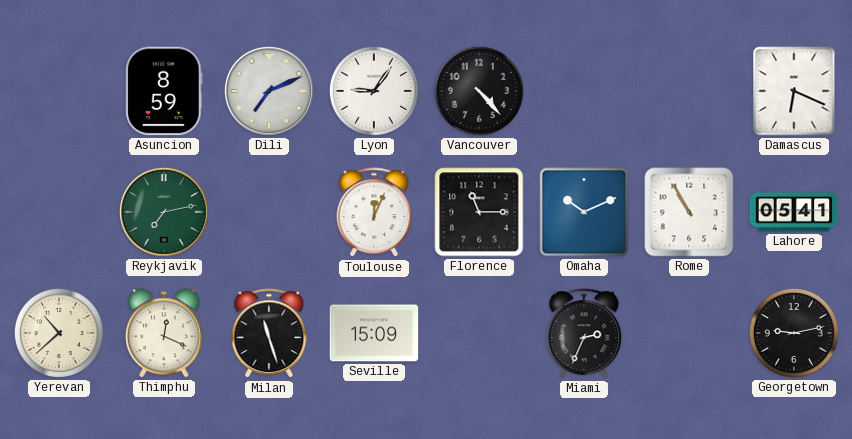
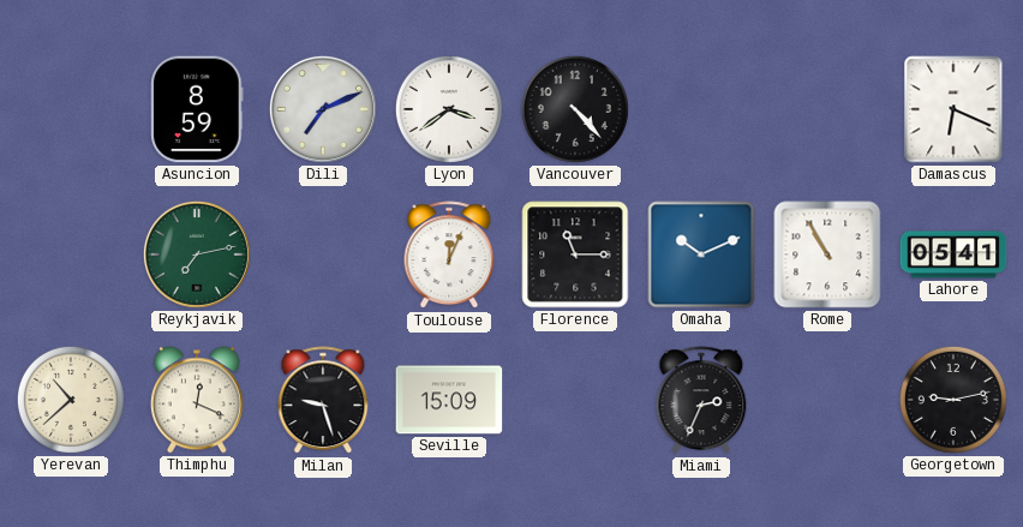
Lyon: 9:06 -> 3:39
Milan: 11:27 -> 9:27
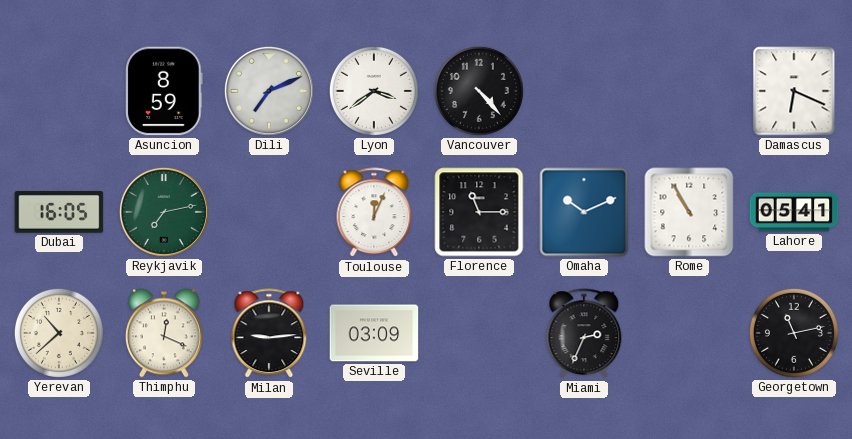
Dubai: none -> 16:05
Milan: 9:27 -> 9:14
Seville: 15:09 -> 03:09
Georgetown: 9:13 -> 11:13
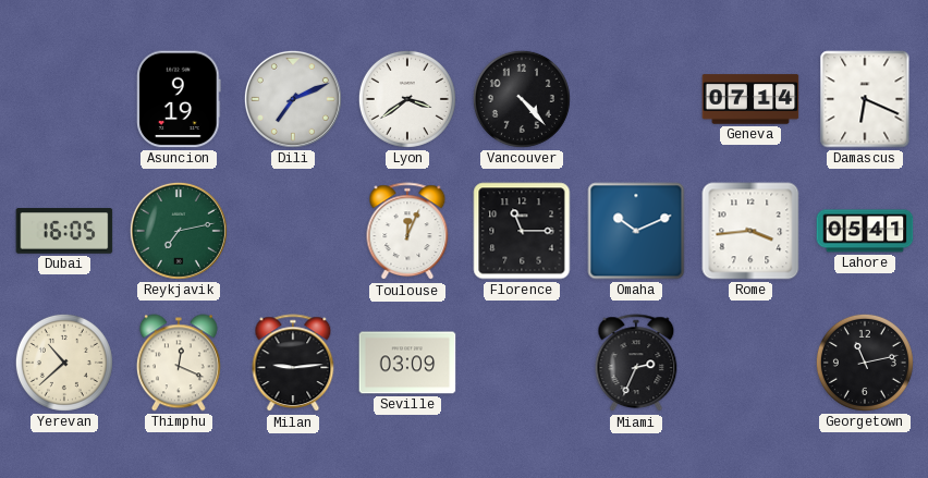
Asuncion: 8:59 -> 9:19
Geneva: none -> 07:14
Rome: 10:55 -> 3:44
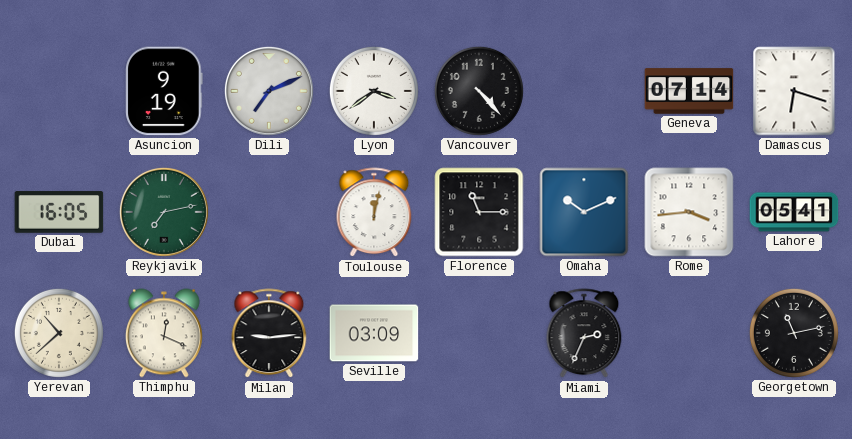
Damascus: 6:19 -> 6:18
Toulouse: 12:04 -> 12:02
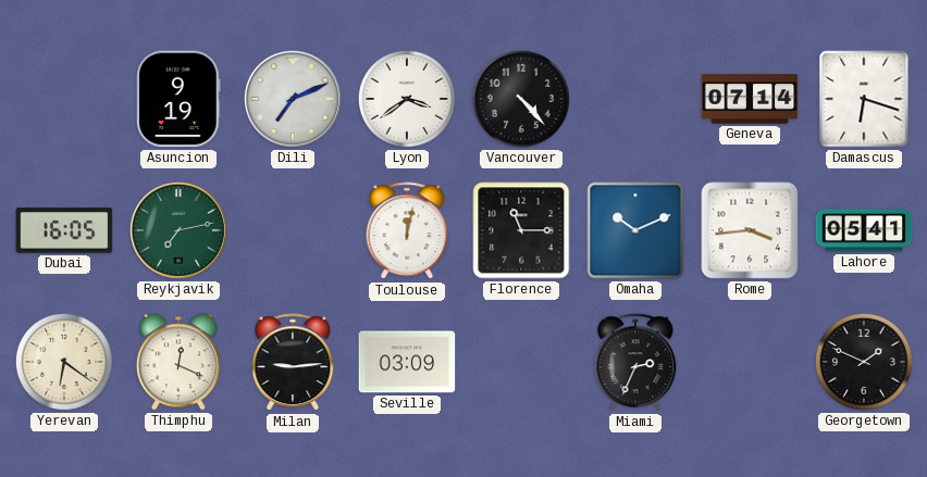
Yerevan: 10:38 -> 6:21
Georgetown: 11:13 -> 1:49
